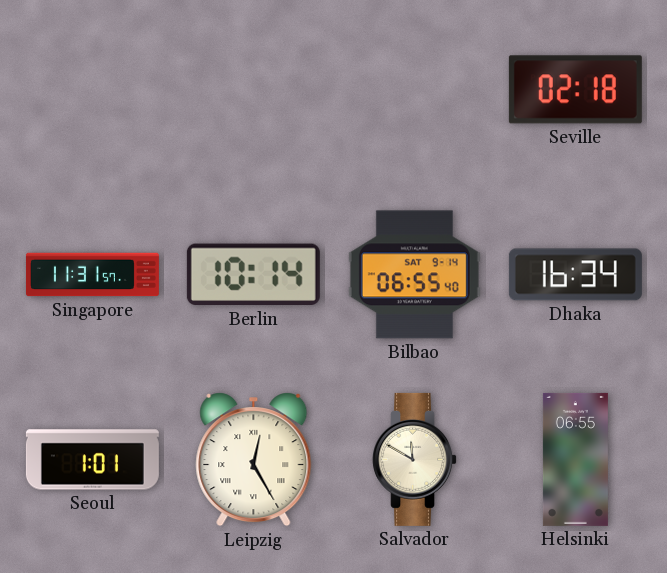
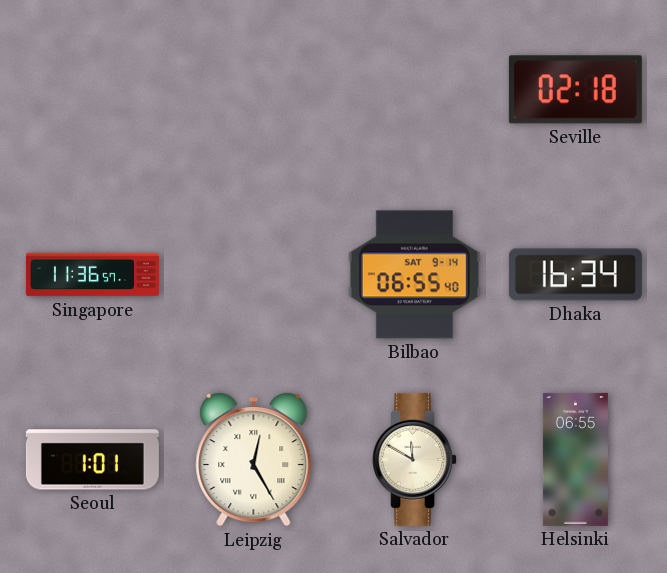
Singapore: 11:31 -> 11:36
Berlin: 10:14 -> none
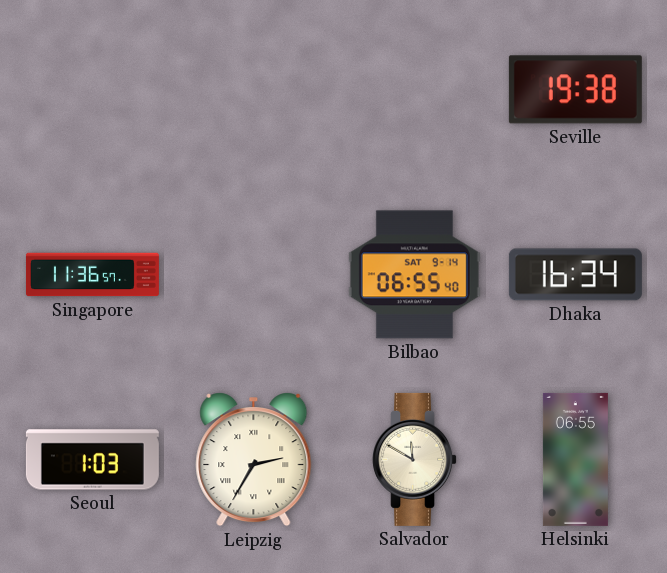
Seville: 02:18 -> 19:38
Seoul: 1:01 -> 1:03
Leipzig: 12:25 -> 2:35
